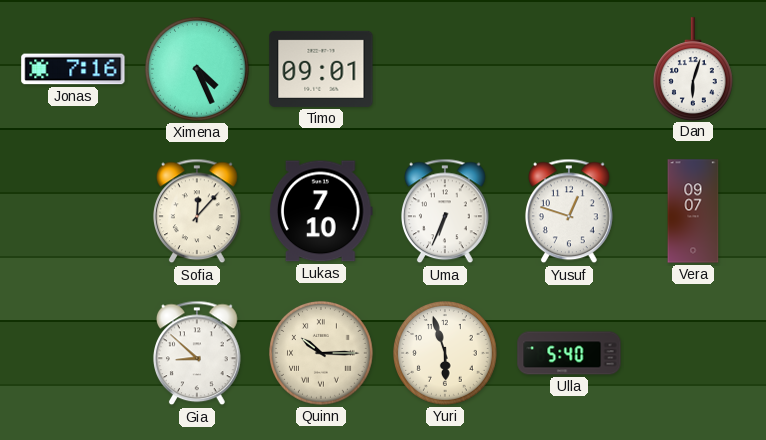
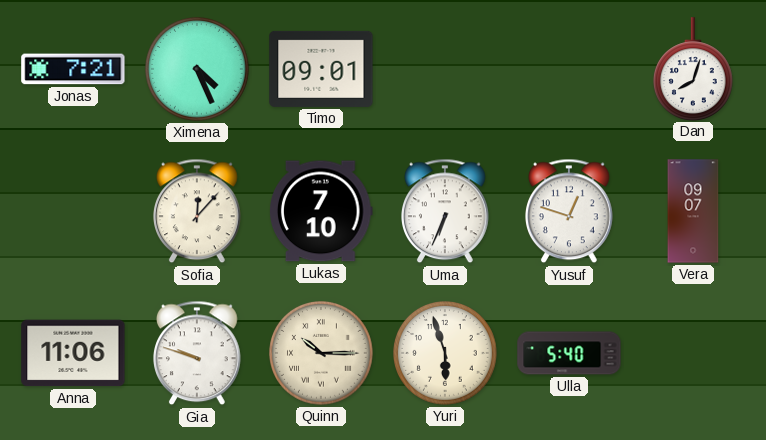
Jonas: 7:16 -> 7:21
Dan: 6:03 -> 8:03
Anna: none -> 11:06
Gia: 8:52 -> 9:48
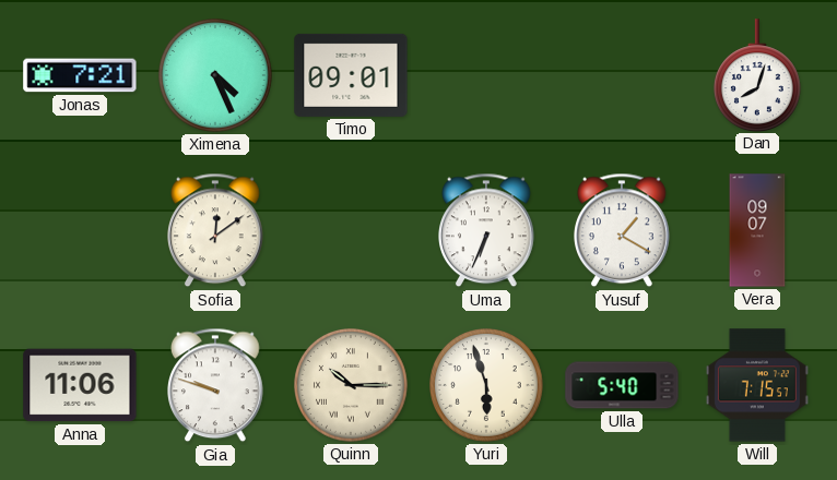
Sofia: 12:07 -> 12:09
Lukas: 7:10 -> none
Yusuf: 12:48 -> 1:20
Will: none -> 7:15
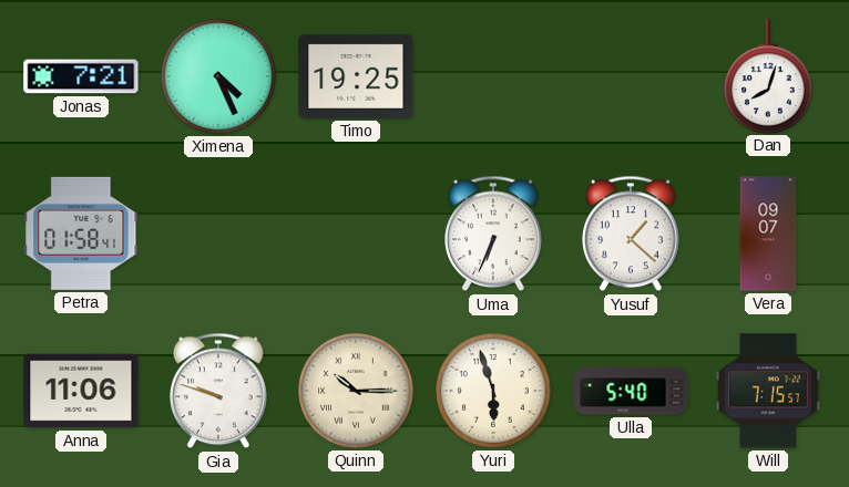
Timo: 09:01 -> 19:25
Petra: none -> 01:58
Sofia: 12:09 -> none
Yusuf: 1:20 -> 1:22
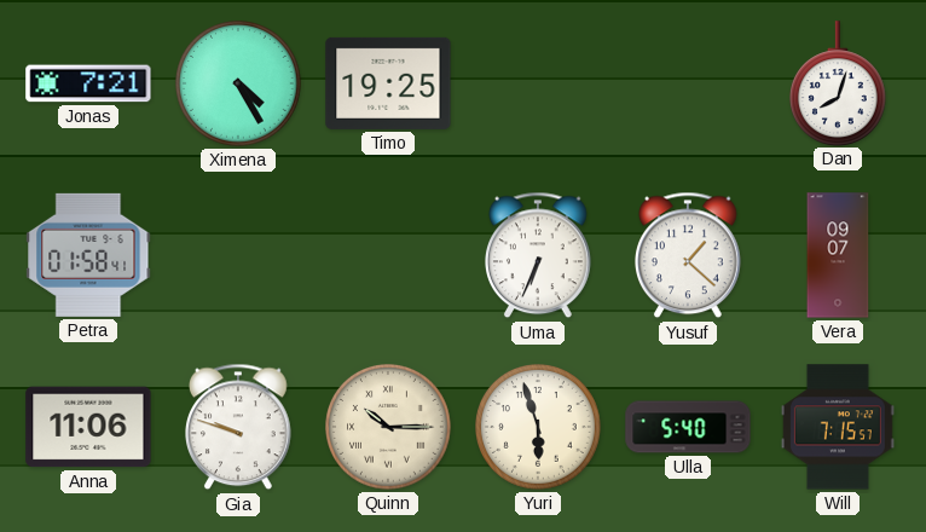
Ximena: 4:26 -> 4:25
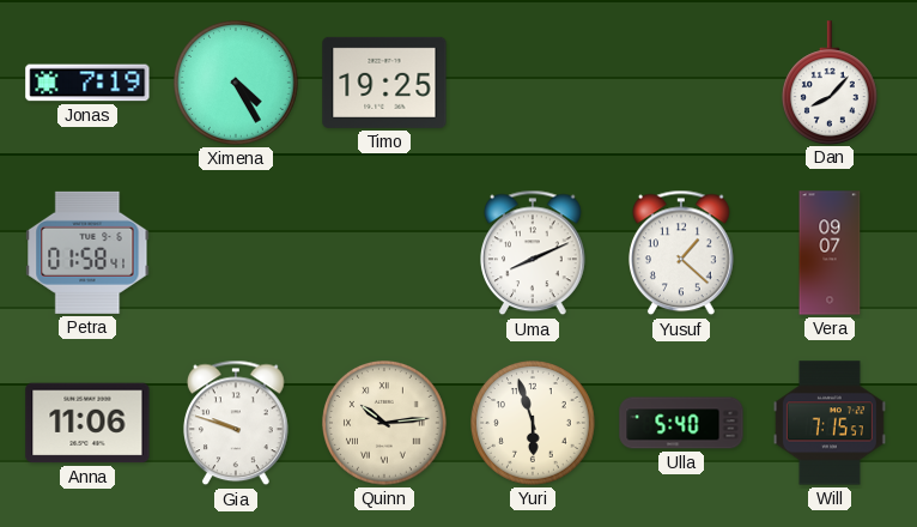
Jonas: 7:21 -> 7:19
Dan: 8:03 -> 8:07
Uma: 6:34 -> 8:11
Quinn: 10:15 -> 10:14
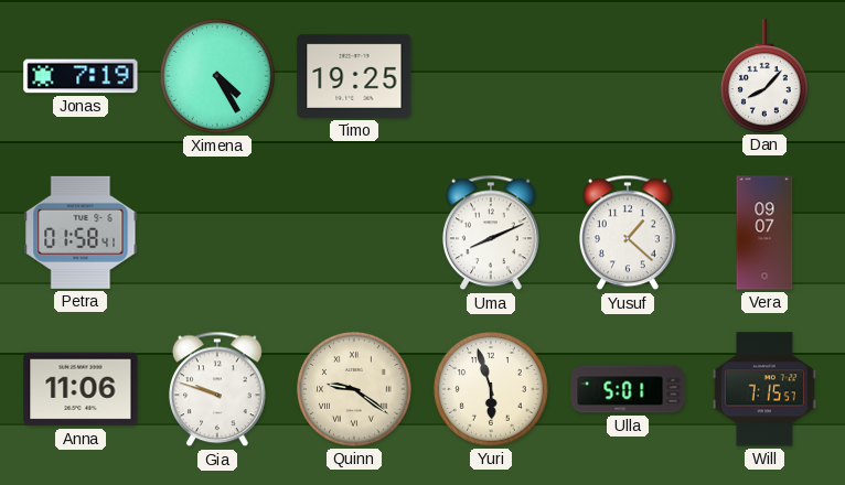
Quinn: 10:14 -> 9:21
Ulla: 5:40 -> 5:01
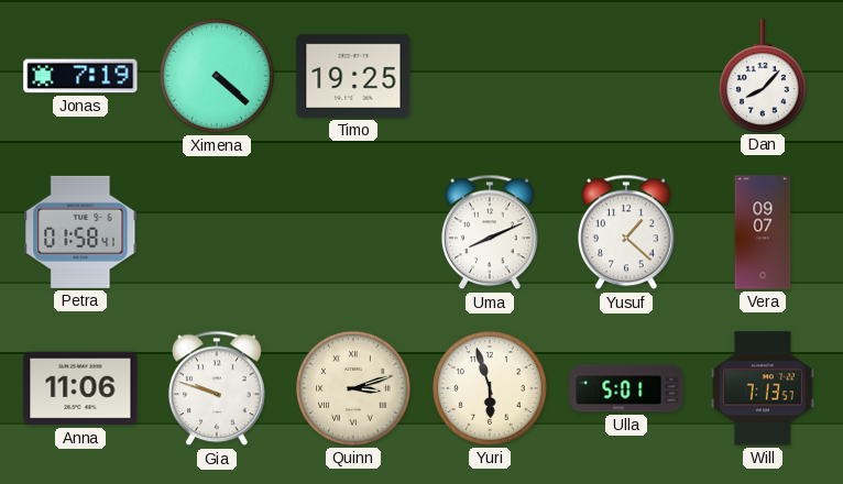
Ximena: 4:25 -> 4:22
Quinn: 9:21 -> 3:12
Will: 7:15 -> 7:13
